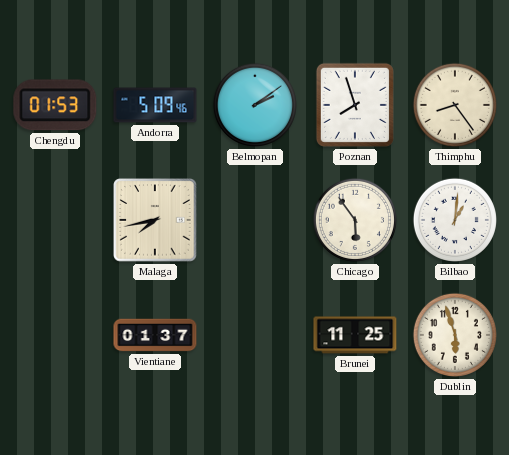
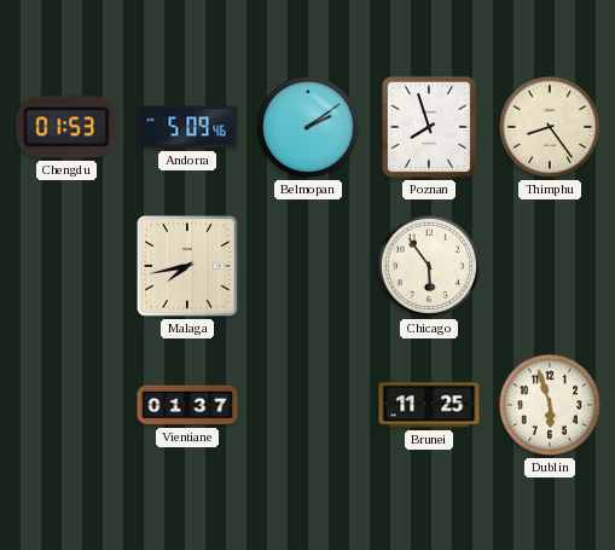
Bilbao: 1:01 -> none
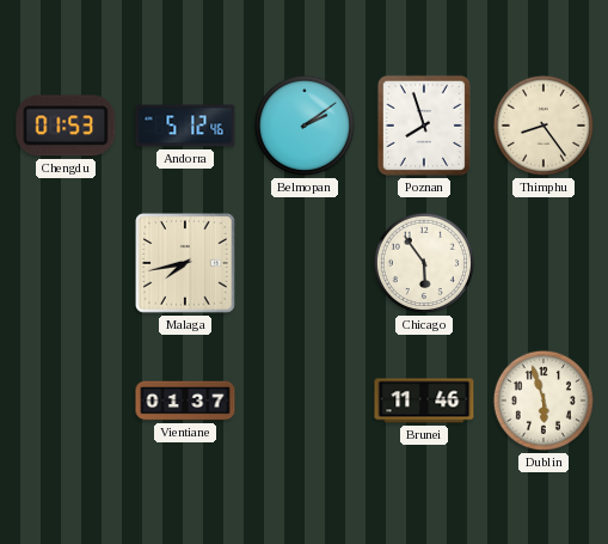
Andorra: 5:09 -> 5:12
Brunei: 11:25 -> 11:46
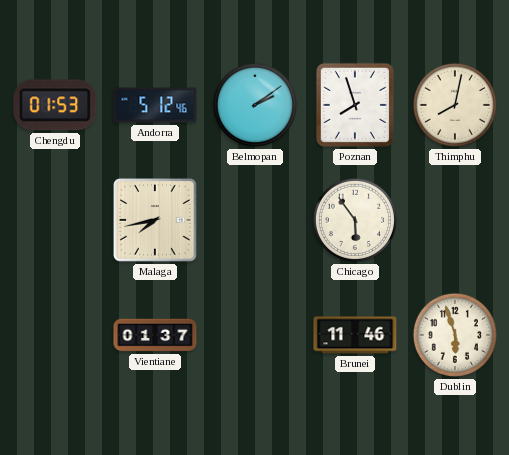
Thimphu: 8:24 -> 8:02
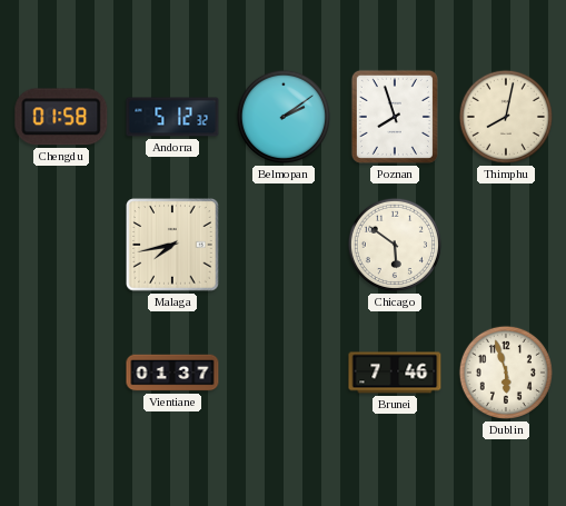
Chengdu: 01:53 -> 01:58
Andorra: 5:12:46 -> 5:12:32
Chicago: 5:54 -> 5:51
Brunei: 11:46 -> 7:46
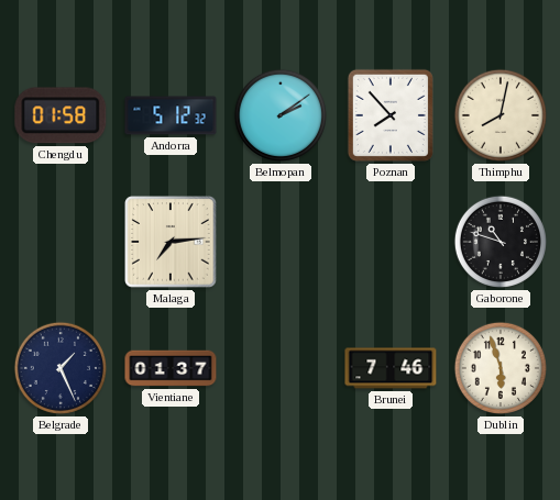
Poznan: 7:57 -> 7:53
Malaga: 7:43 -> 7:14
Chicago: 5:51 -> none
Gaborone: none -> 10:48
Belgrade: none -> 1:26
